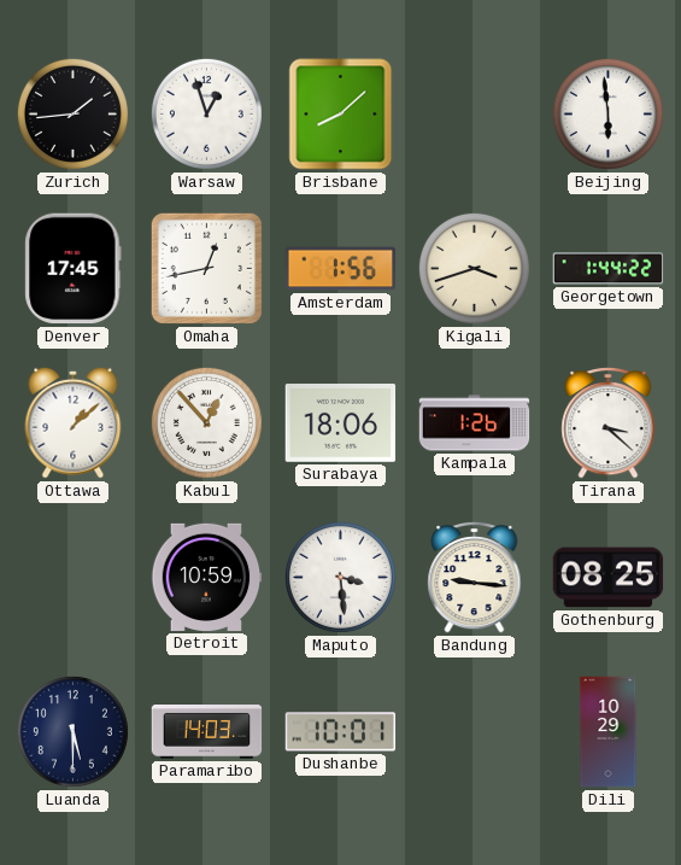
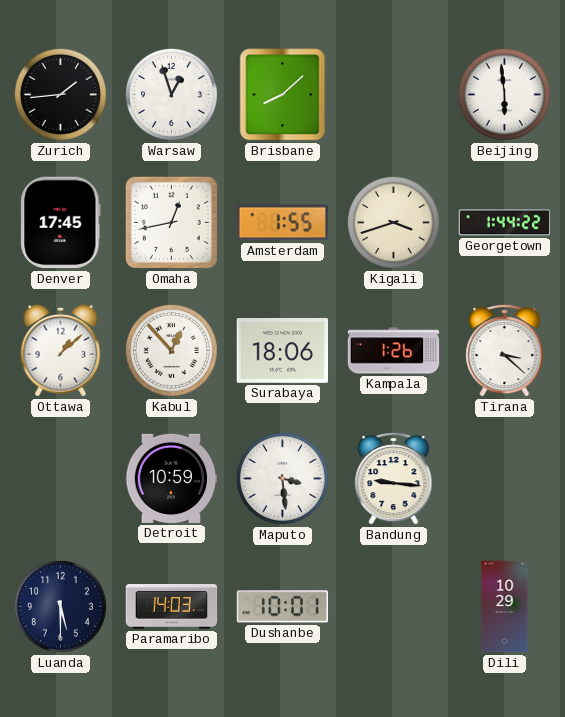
Amsterdam: 1:56 -> 1:55
Gothenburg: 08:25 -> none
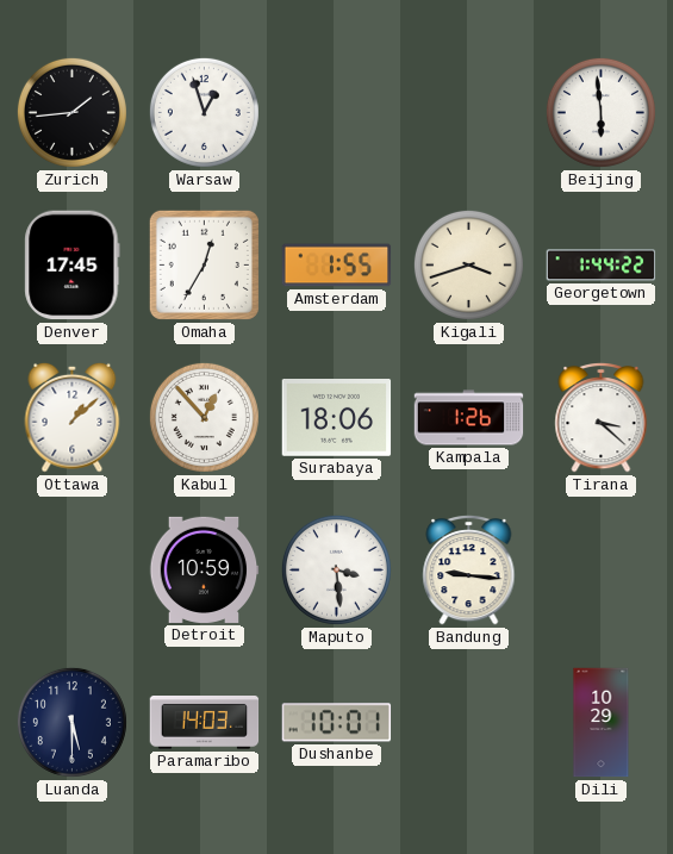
Brisbane: 8:08 -> none
Omaha: 12:43 -> 12:35
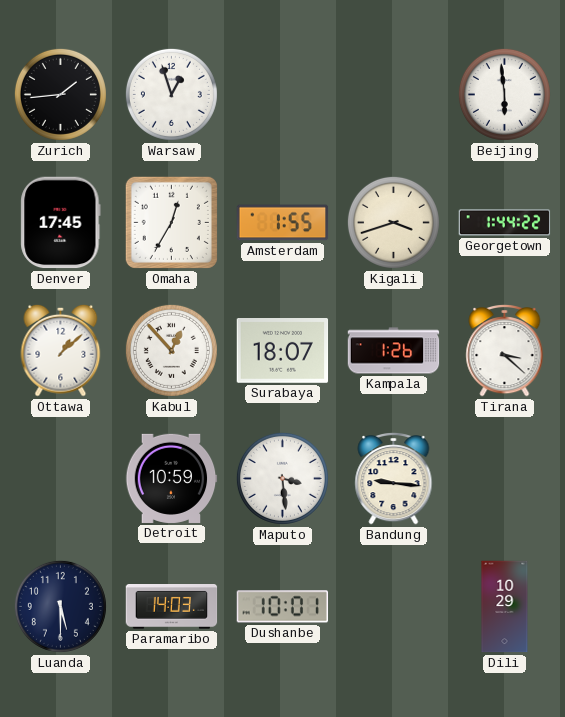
Surabaya: 18:06 -> 18:07
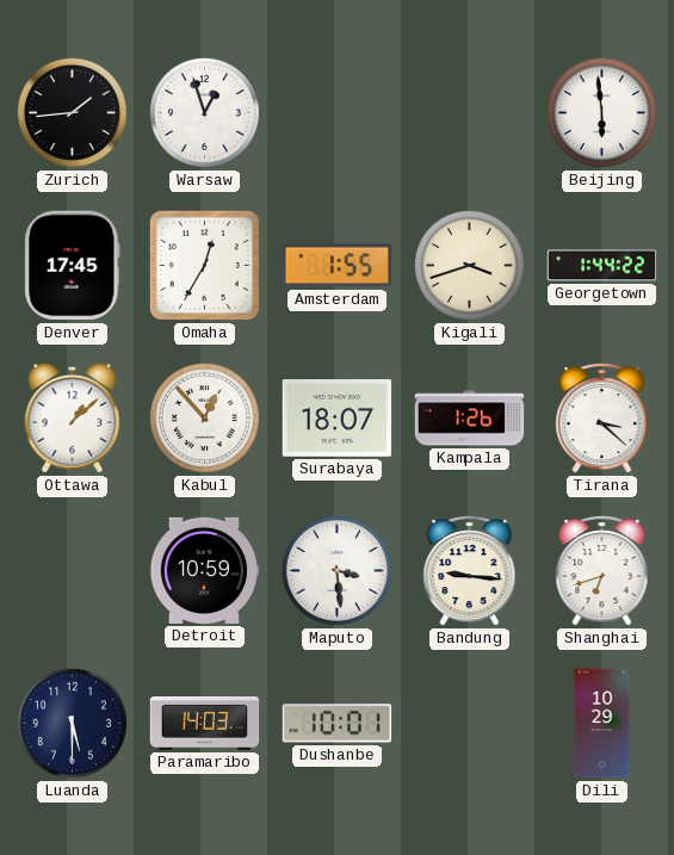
Shanghai: none -> 6:42
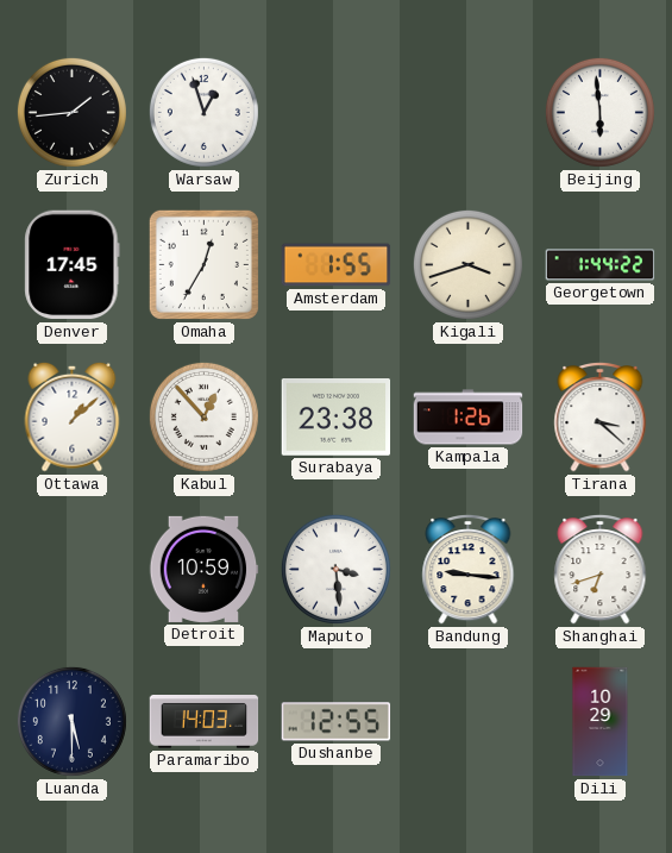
Surabaya: 18:07 -> 23:38
Dushanbe: 10:01 -> 12:55
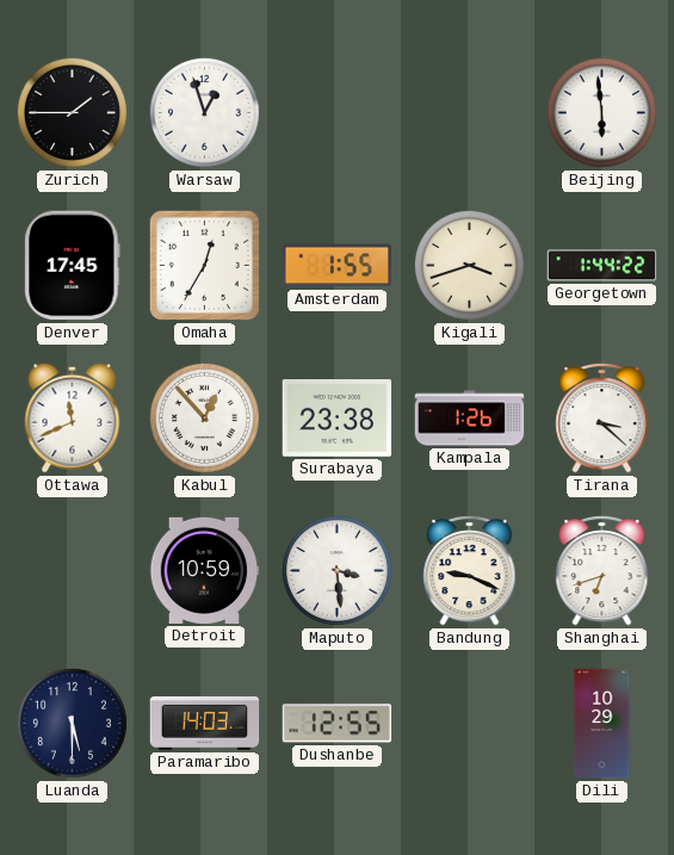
Zurich: 1:44 -> 1:45
Ottawa: 1:08 -> 11:41
Bandung: 9:16 -> 9:19
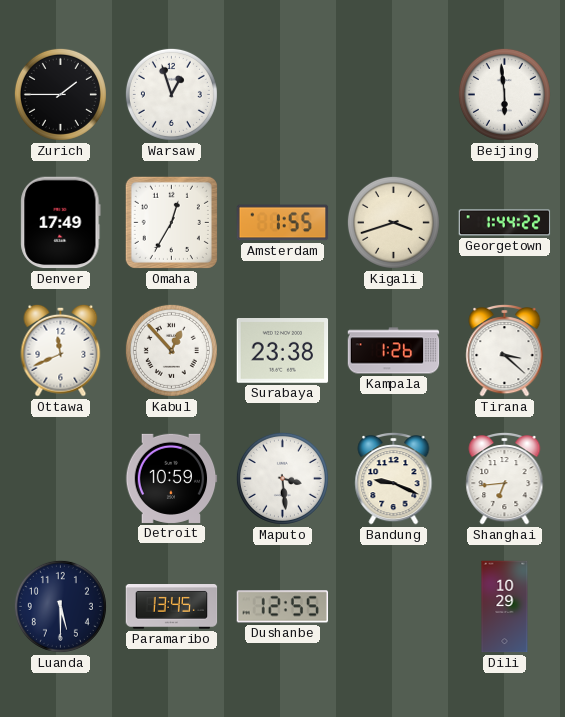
Denver: 17:45 -> 17:49
Shanghai: 6:42 -> 6:44
Paramaribo: 14:03 -> 13:45
